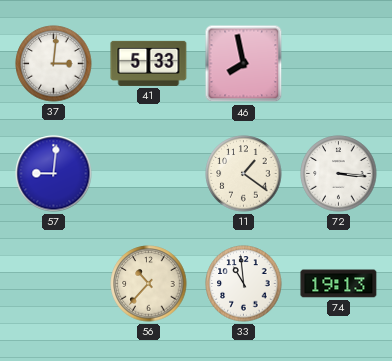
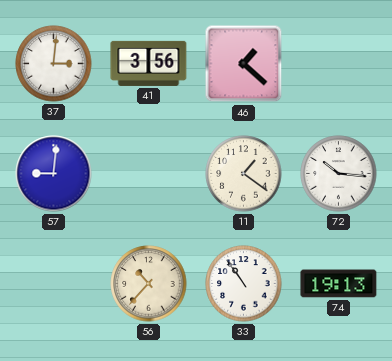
41: 5:33 -> 3:56
46: 7:58 -> 1:22
72: 3:16 -> 10:16
33: 10:59 -> 10:54
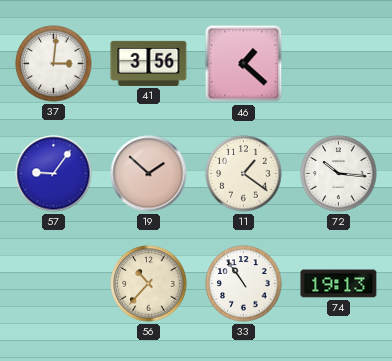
57: 9:01 -> 9:06
19: none -> 1:52
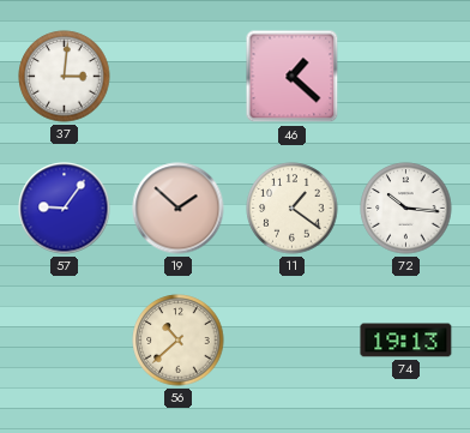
41: 3:56 -> none
56: 10:37 -> 10:38
33: 10:54 -> none
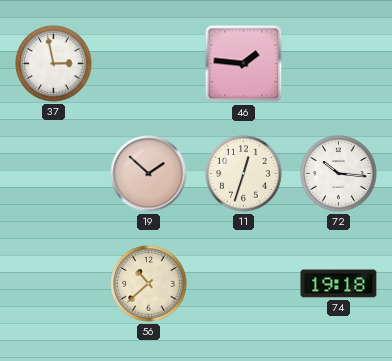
37: 3:01 -> 2:58
46: 1:22 -> 1:46
57: 9:06 -> none
11: 1:21 -> 12:33
74: 19:13 -> 19:18
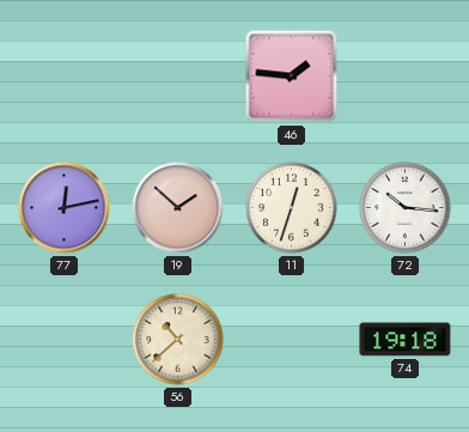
37: 2:58 -> none
77: none -> 12:13
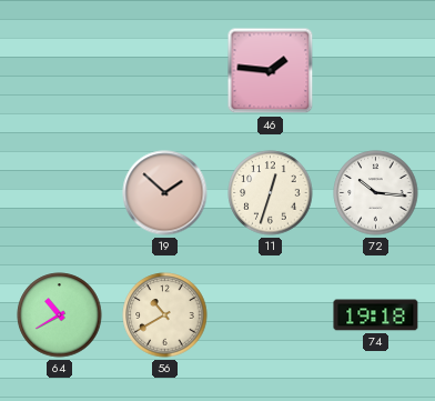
77: 12:13 -> none
64: none -> 10:40
56: 10:38 -> 10:40
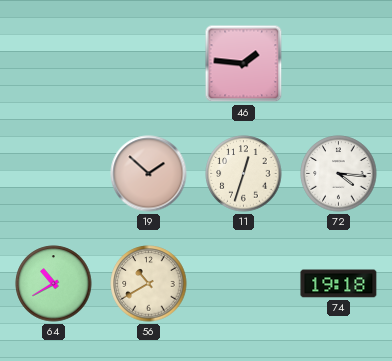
72: 10:16 -> 4:16
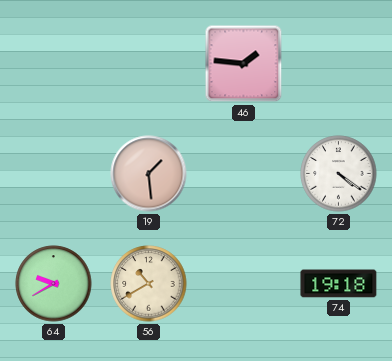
19: 1:52 -> 1:29
11: 12:33 -> none
72: 4:16 -> 4:21
64: 10:40 -> 9:40
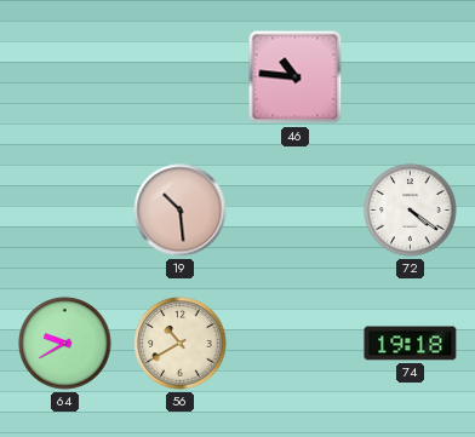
46: 1:46 -> 10:46
19: 1:29 -> 10:29
